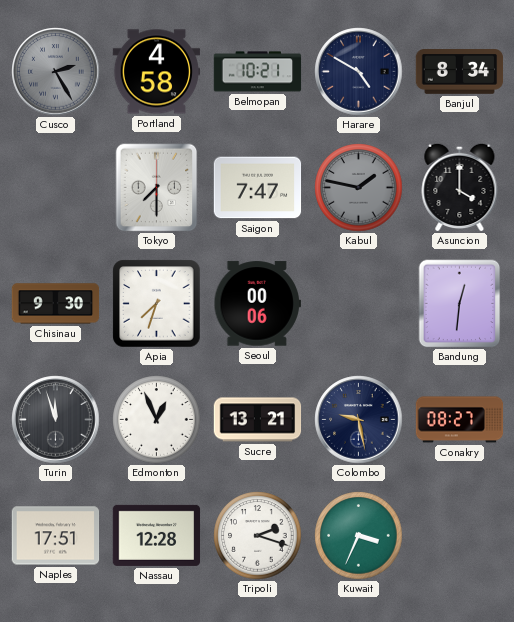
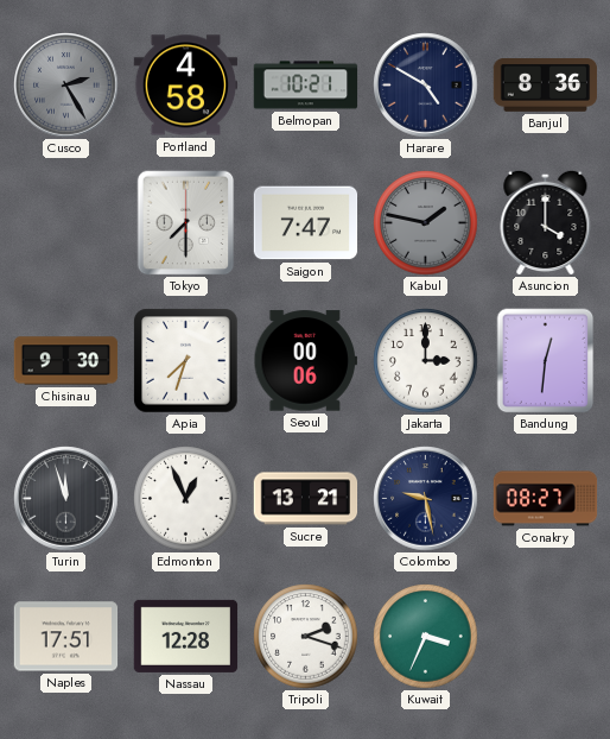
Banjul: 8:34 -> 8:36
Jakarta: none -> 3:00
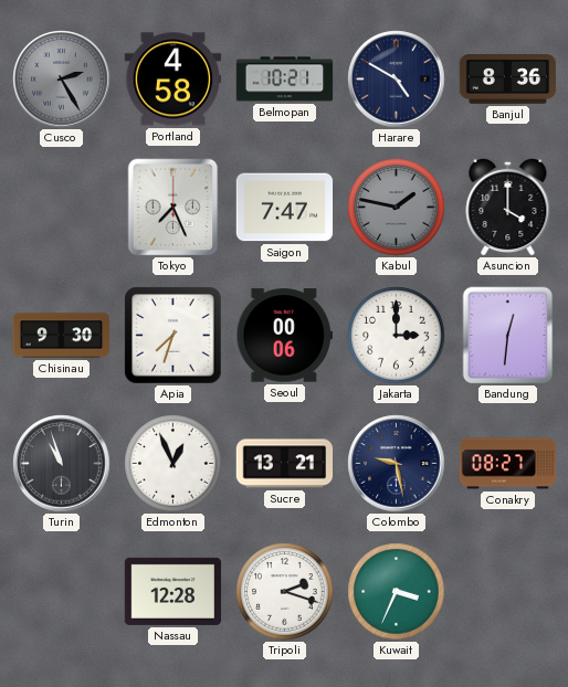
Tokyo: 7:30 -> 7:26
Turin: 11:57 -> 10:57
Naples: 17:51 -> none
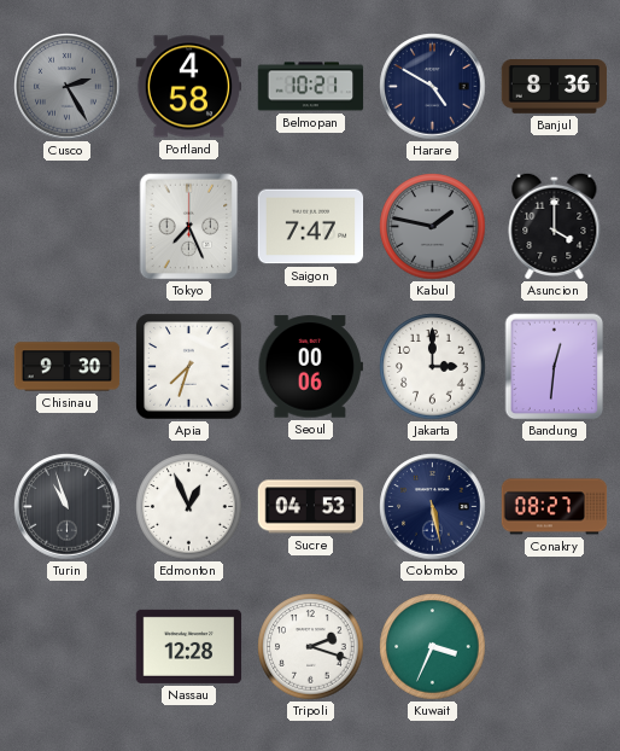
Sucre: 13:21 -> 04:53
Colombo: 9:28 -> 5:28
